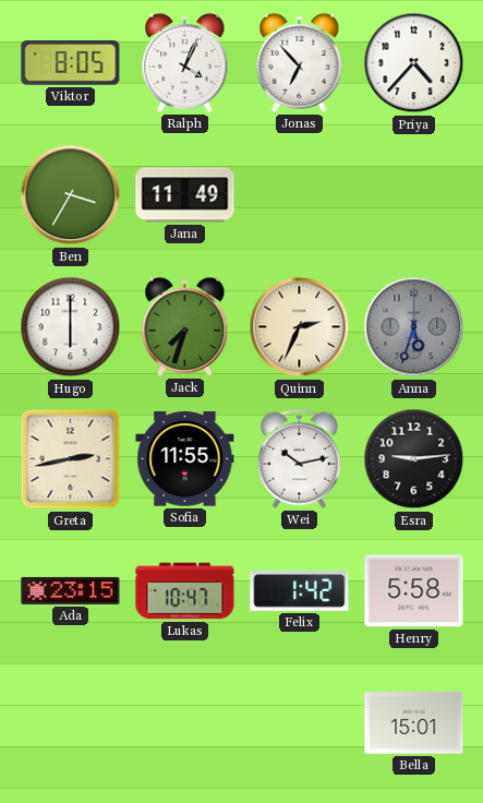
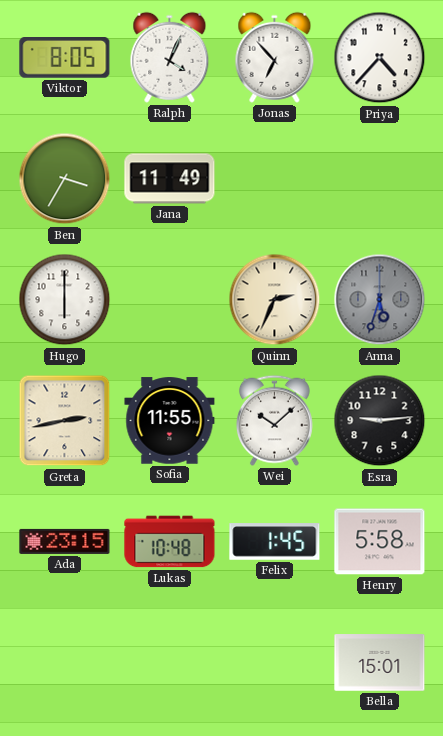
Jack: 7:33 -> none
Wei: 10:13 -> 10:08
Lukas: 10:47 -> 10:48
Felix: 1:42 -> 1:45
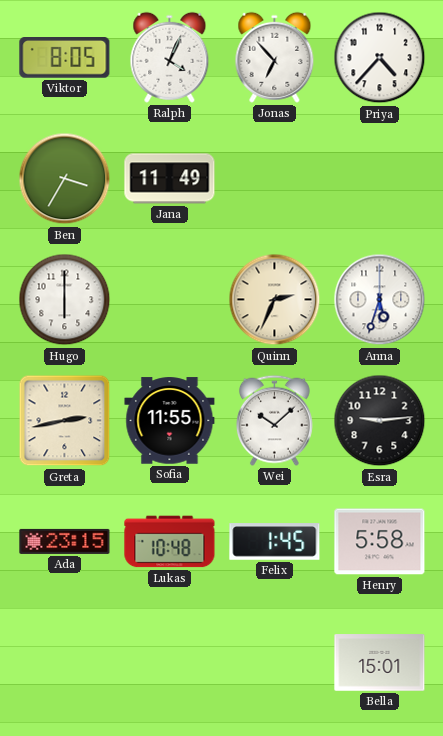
Anna dial: grey -> white
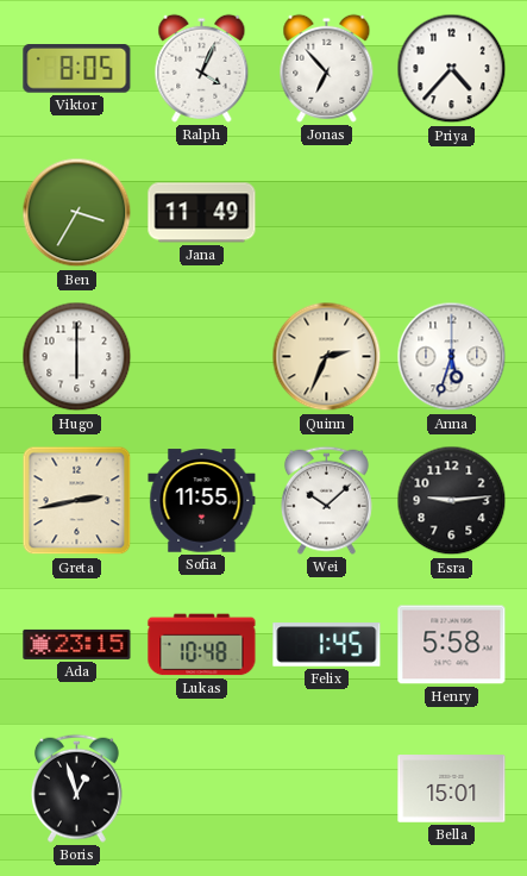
Boris: none -> 12:57
